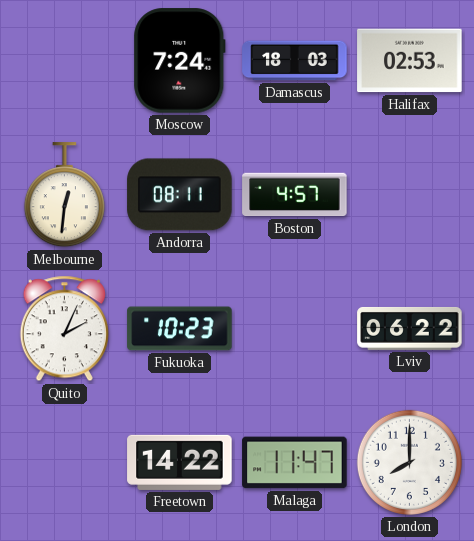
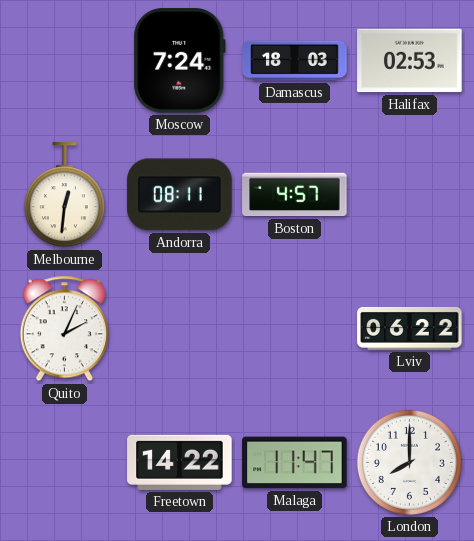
Fukuoka: 10:23 -> none
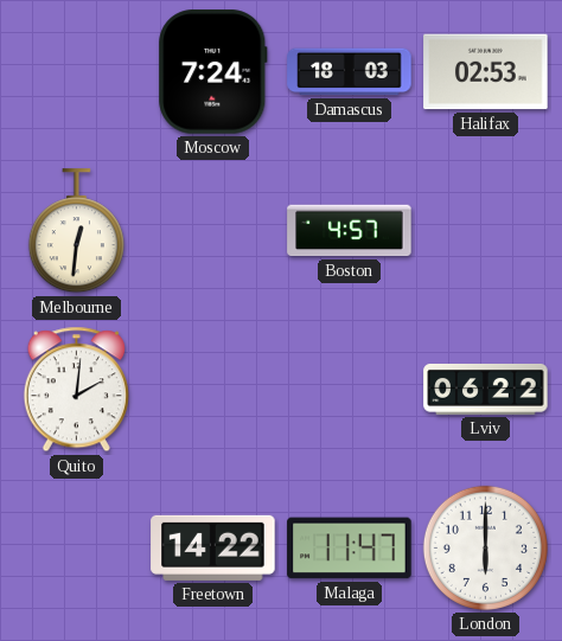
Andorra: 08:11 -> none
Quito: 2:04 -> 2:01
London: 8:00 -> 6:00
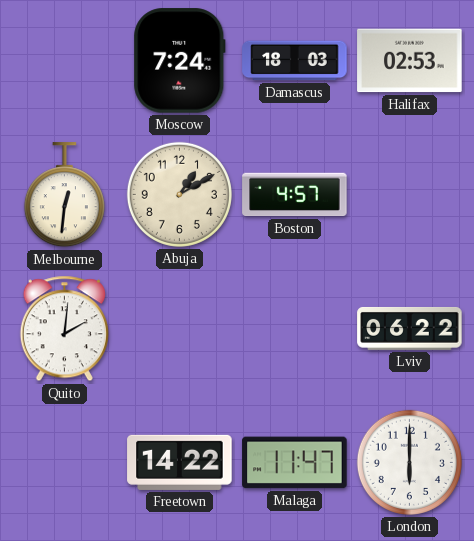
Abuja: none -> 1:10
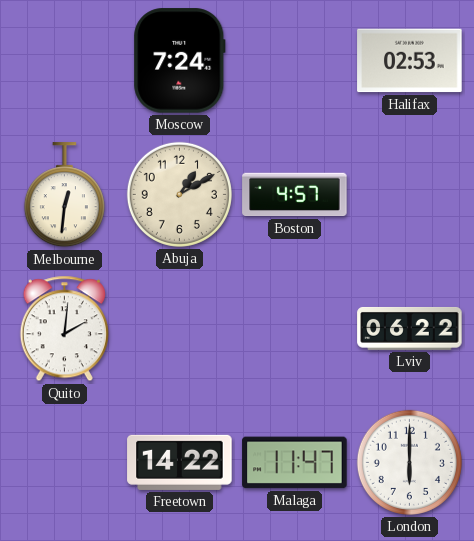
Damascus: 18:03 -> none
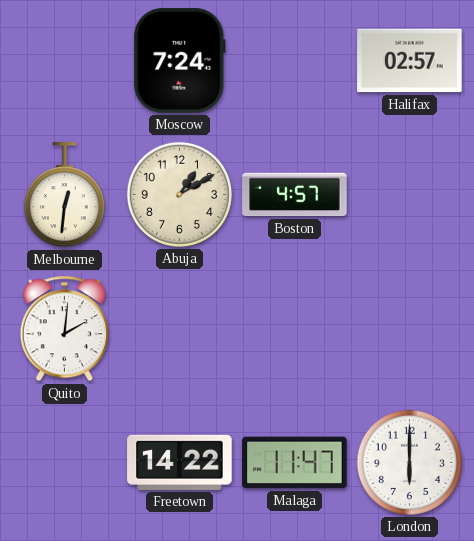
Halifax: 02:53 -> 02:57
Lviv: 06:22 -> none
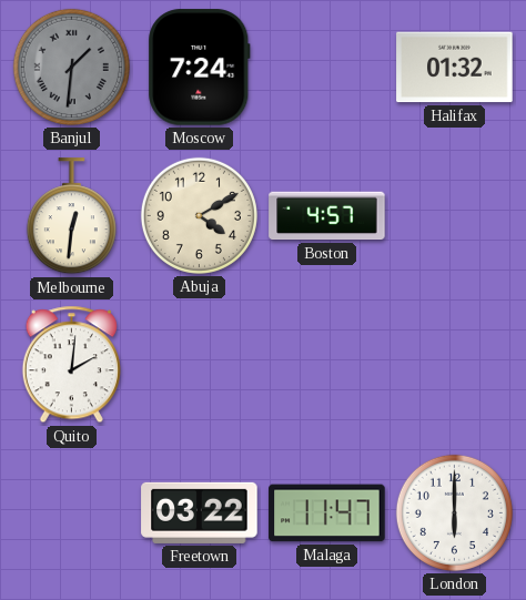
Banjul: none -> 1:31
Halifax: 02:57 -> 01:32
Abuja: 1:10 -> 4:10
Freetown: 14:22 -> 03:22
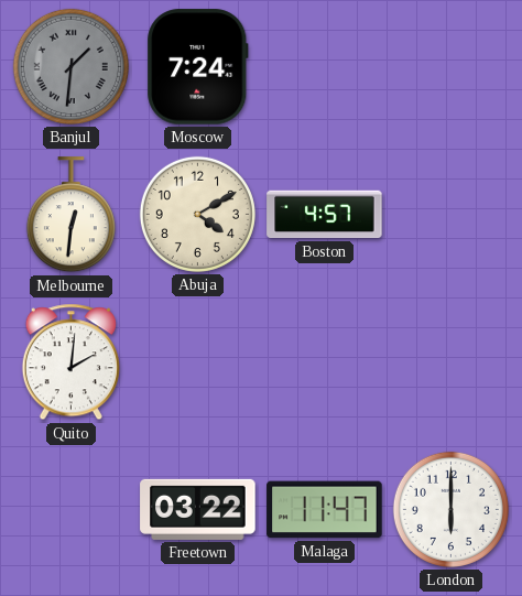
Halifax: 01:32 -> none
